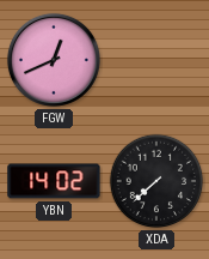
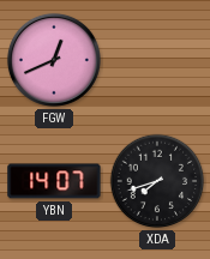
YBN: 14:02 -> 14:07
XDA: 7:38 -> 7:42
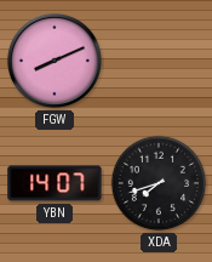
FGW: 12:41 -> 8:11
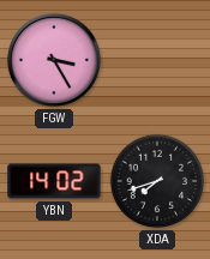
FGW: 8:11 -> 3:25
YBN: 14:07 -> 14:02
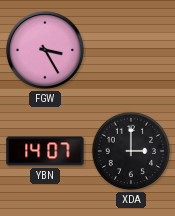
YBN: 14:02 -> 14:07
XDA: 7:42 -> 3:00
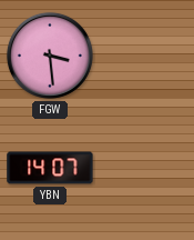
FGW: 3:25 -> 3:29
XDA: 3:00 -> none
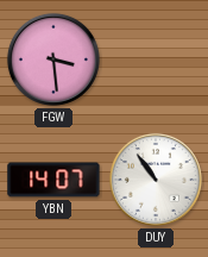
DUY: none -> 10:54
